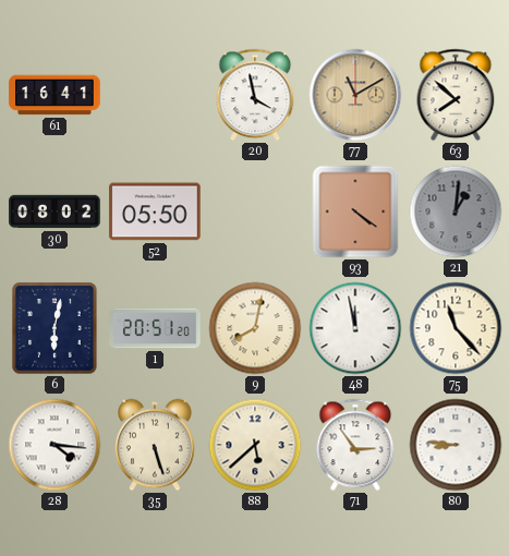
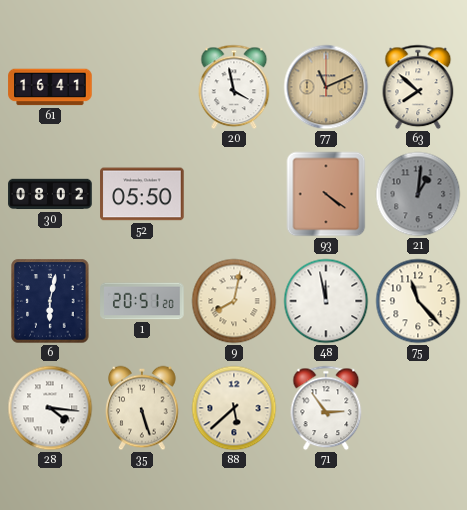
77: 11:10 -> 11:11
80: 8:46 -> none
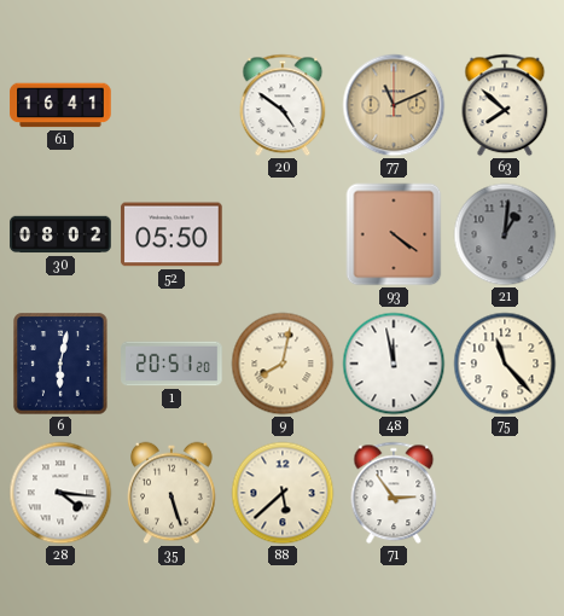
20: 3:58 -> 4:51
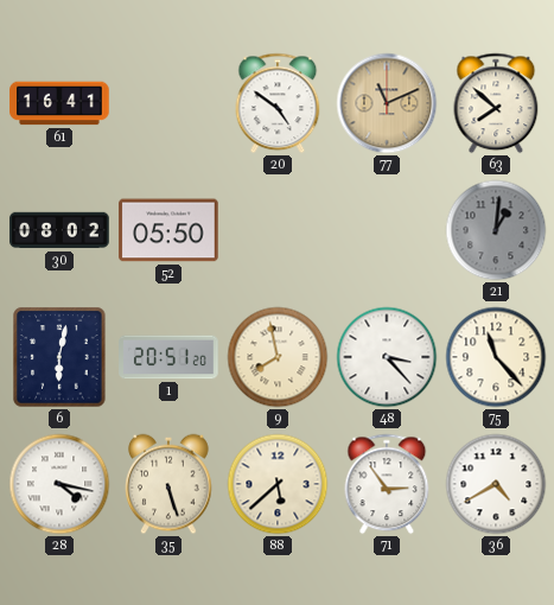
93: 4:21 -> none
9: 8:02 -> 7:58
48: 11:58 -> 3:23
28: 4:16 -> 4:17
36: none -> 4:40
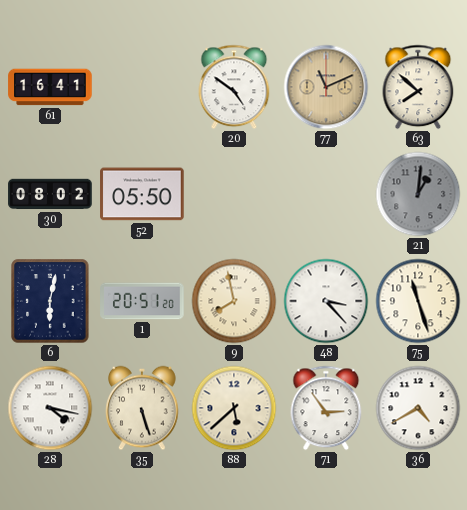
75: 11:23 -> 11:27
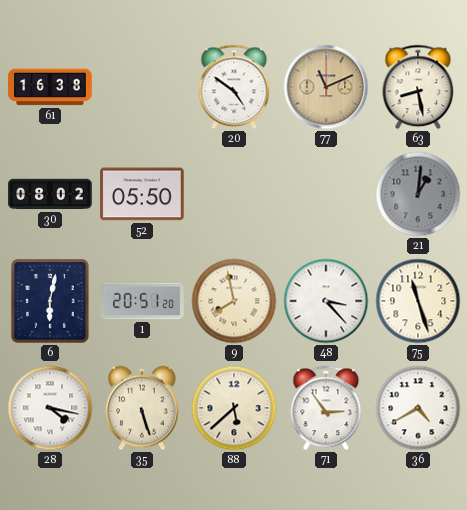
61: 16:41 -> 16:38
63: 7:52 -> 8:28
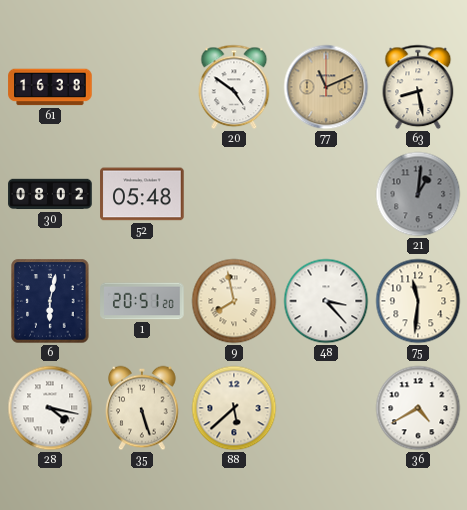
52: 05:50 -> 05:48
75: 11:27 -> 11:31
71: 2:54 -> none
